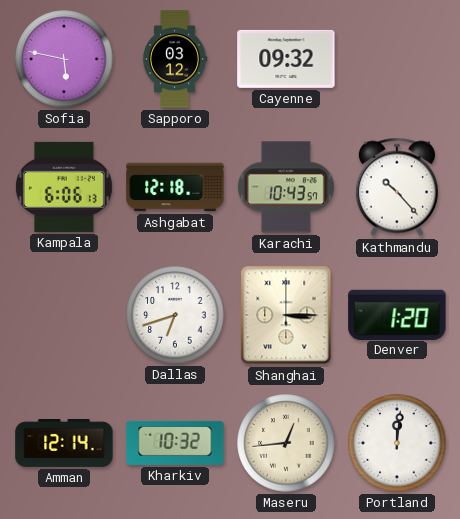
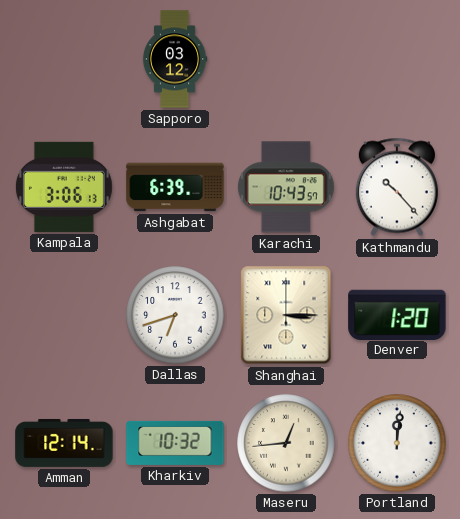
Sofia: 5:47 -> none
Cayenne: 09:32 -> none
Kampala: 6:06 -> 3:06
Ashgabat: 12:18 -> 6:39
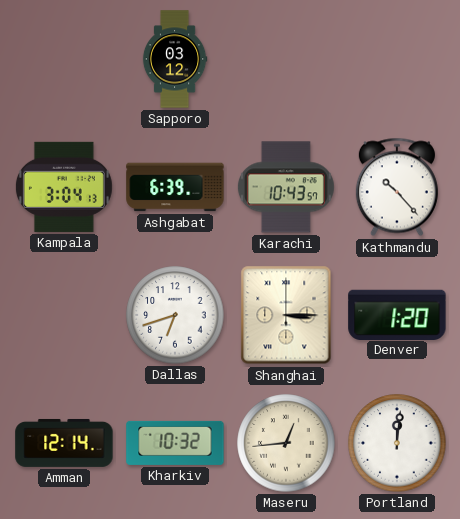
Kampala: 3:06 -> 3:04
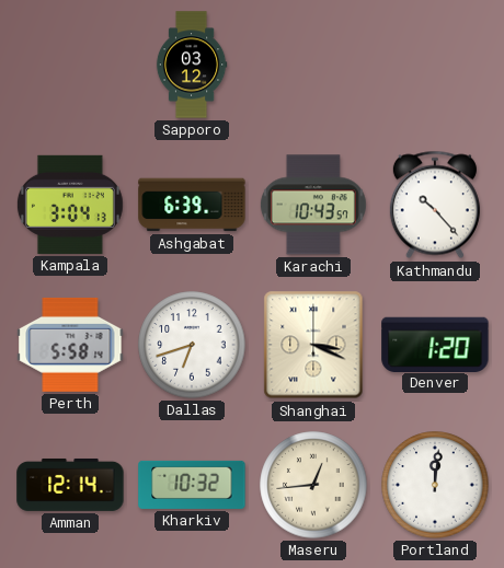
Perth: none -> 5:58
Shanghai: 3:15 -> 3:19
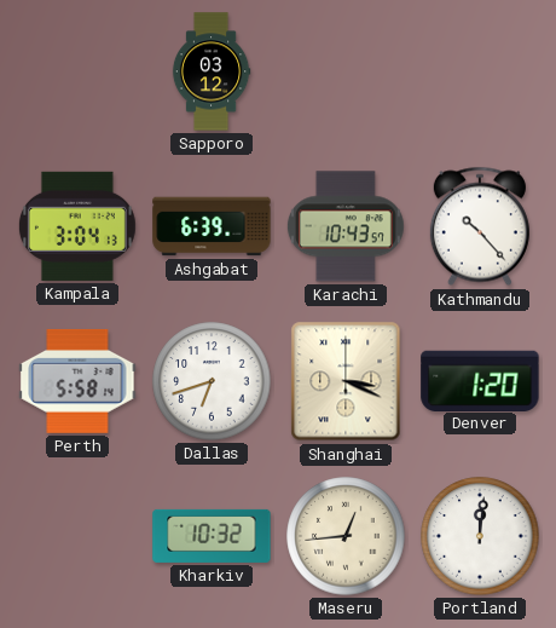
Amman: 12:14 -> none
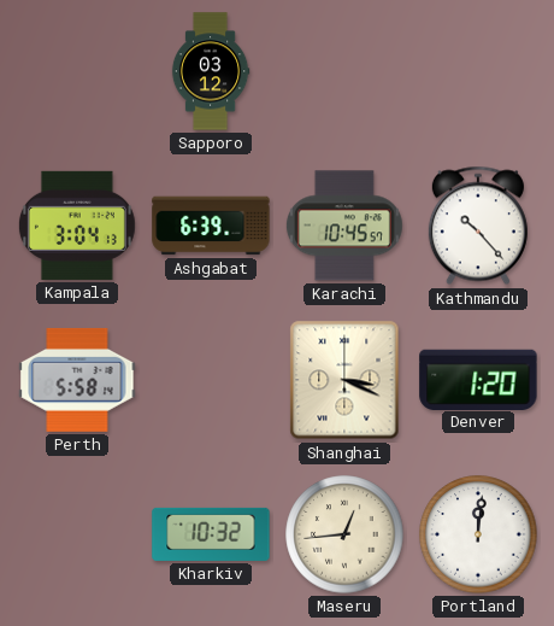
Karachi: 10:43 -> 10:45
Dallas: 6:42 -> none
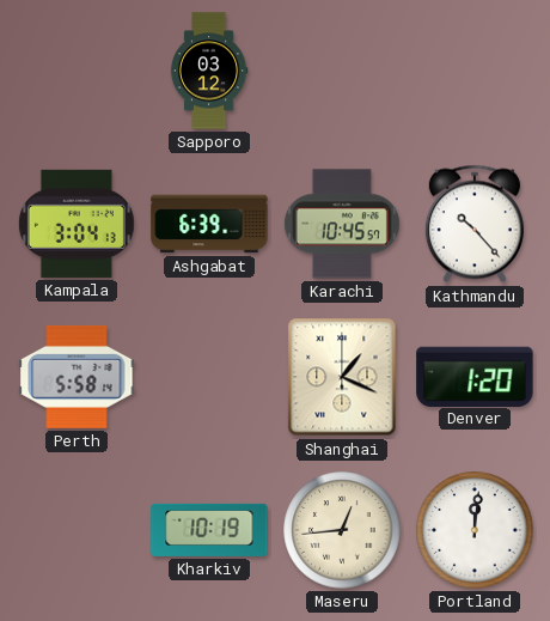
Shanghai: 3:19 -> 1:19
Kharkiv: 10:32 -> 10:19
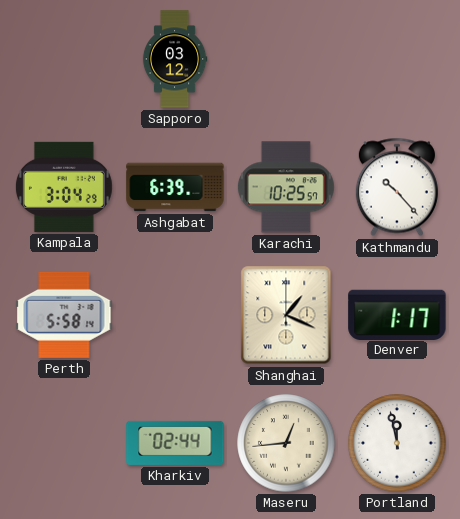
Kampala: 3:04:13 -> 3:04:29
Karachi: 10:45 -> 10:25
Denver: 1:20 -> 1:17
Kharkiv: 10:19 -> 02:44
Portland: 12:01 -> 11:58
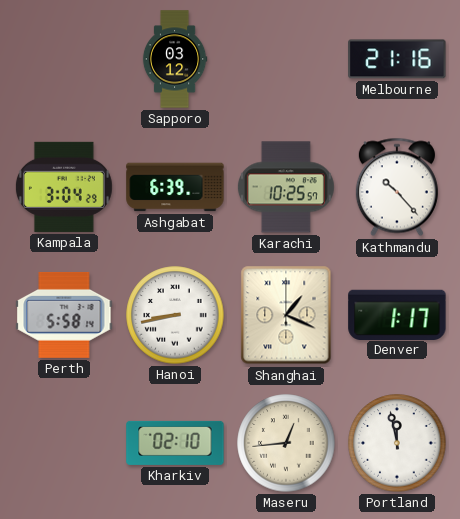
Melbourne: none -> 21:16
Hanoi: none -> 8:43
Kharkiv: 02:44 -> 02:10
